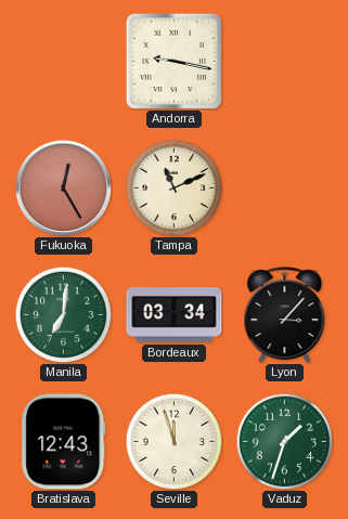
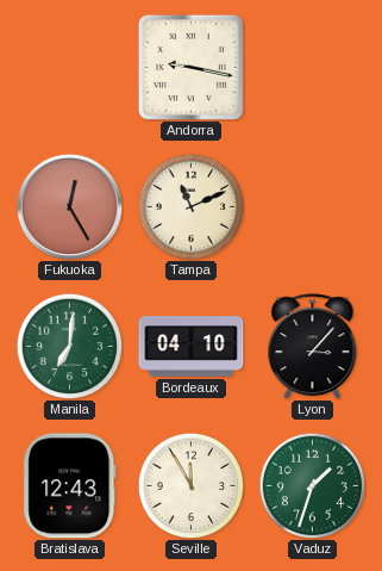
Bordeaux: 03:34 -> 04:10
Seville: 11:57 -> 11:55
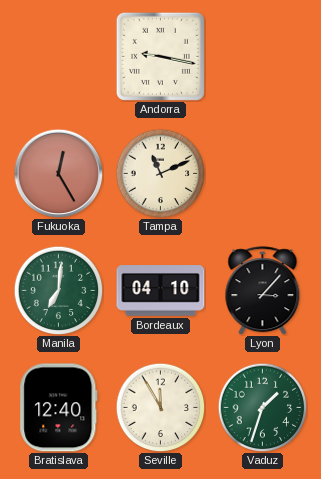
Bratislava: 12:43 -> 12:40
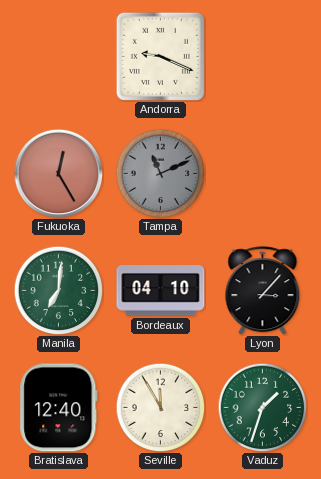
Andorra: 9:17 -> 9:19
Tampa dial: cream -> grey
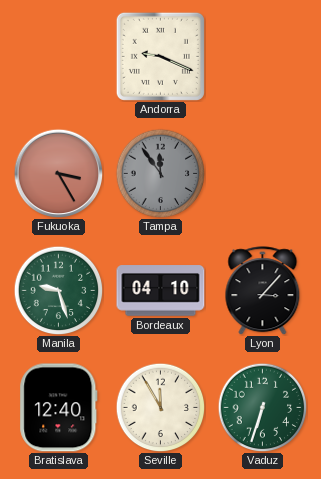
Fukuoka: 12:25 -> 3:25
Tampa: 11:11 -> 11:54
Manila: 7:01 -> 9:27
Vaduz: 1:33 -> 6:33
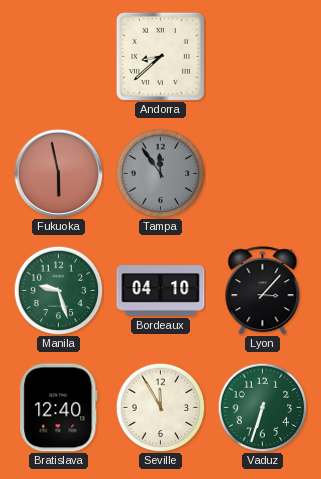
Andorra: 9:19 -> 8:38
Fukuoka: 3:25 -> 5:58
